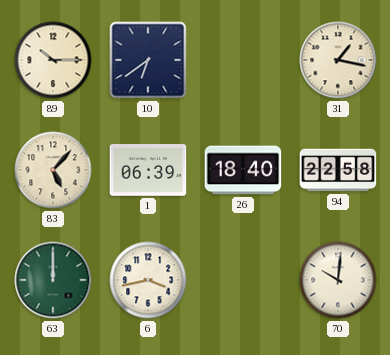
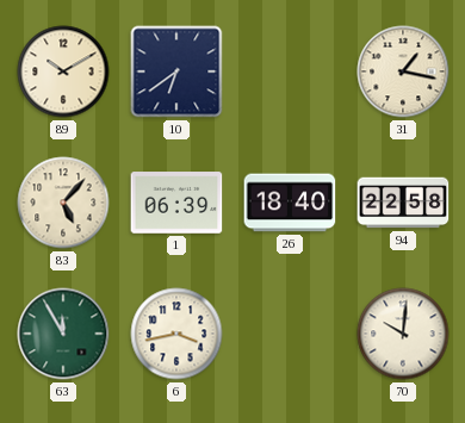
89: 10:15 -> 10:10
63: 12:00 -> 11:55
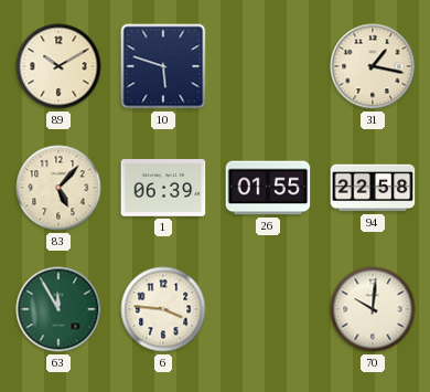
10: 6:39 -> 5:48
26: 18:40 -> 01:55
6: 3:43 -> 3:46
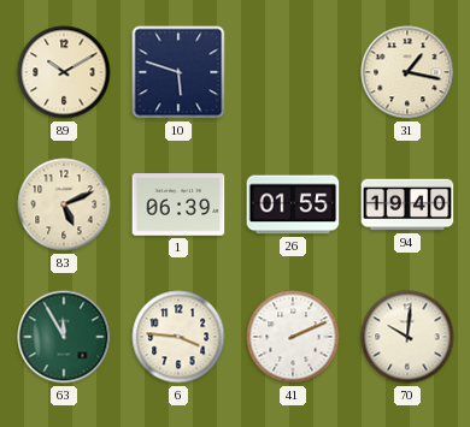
83: 5:07 -> 5:11
94: 22:58 -> 19:40
41: none -> 2:11
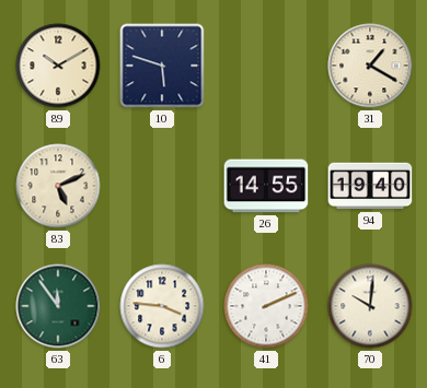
31: 1:17 -> 1:20
1: 06:39 -> none
26: 01:55 -> 14:55
63: 11:55 -> 11:54
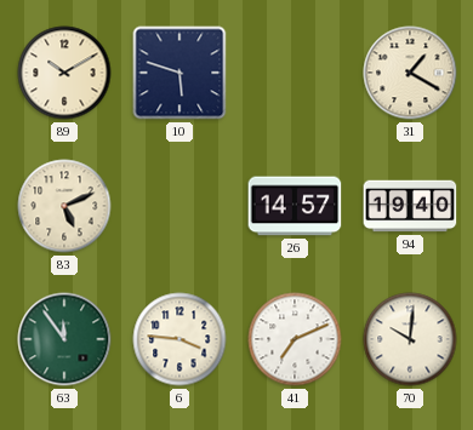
26: 14:55 -> 14:57
41: 2:11 -> 7:11
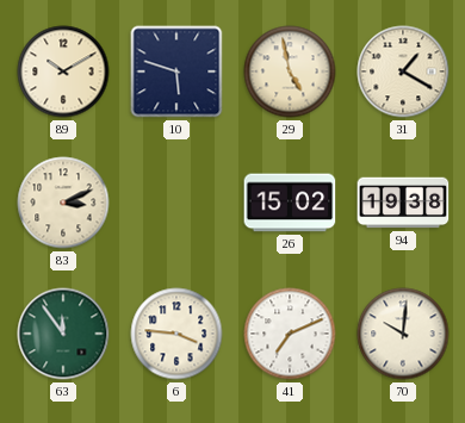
29: none -> 4:58
83: 5:11 -> 3:11
26: 14:57 -> 15:02
94: 19:40 -> 19:38
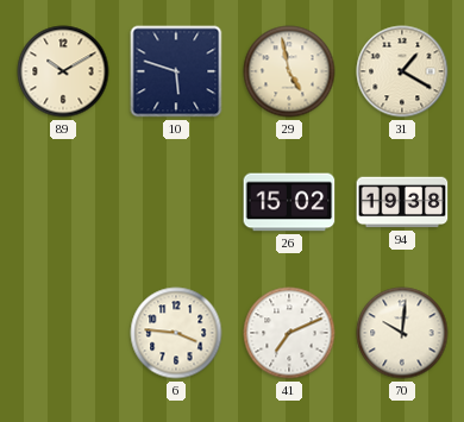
83: 3:11 -> none
63: 11:54 -> none
